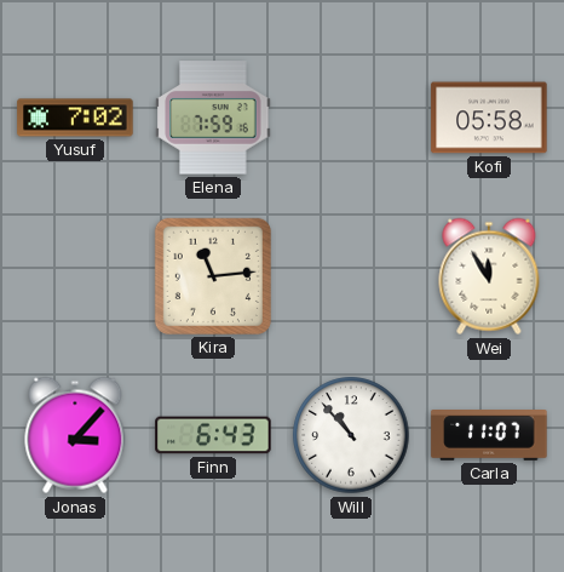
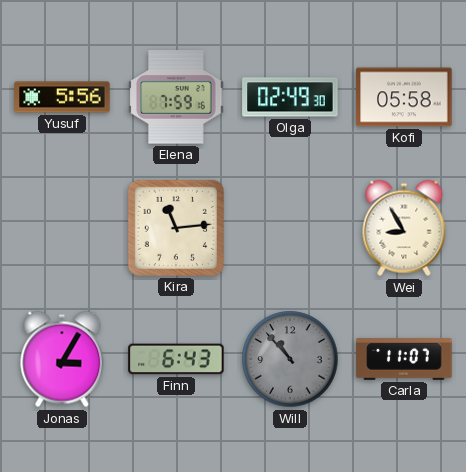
Yusuf: 7:02 -> 5:56
Olga: none -> 02:49
Wei: 11:55 -> 8:55
Jonas: 3:07 -> 3:05
Will dial: white -> grey
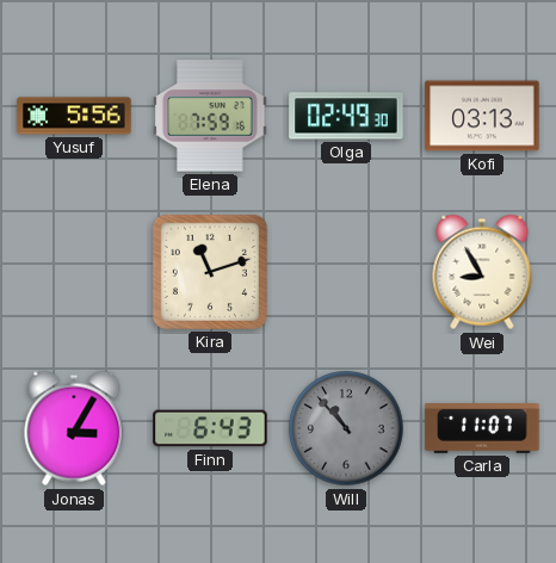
Kofi: 05:58 -> 03:13
Kira: 11:14 -> 11:12
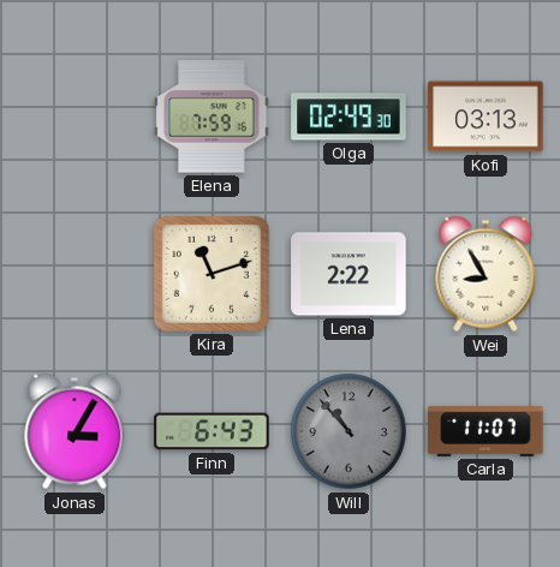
Yusuf: 5:56 -> none
Lena: none -> 2:22
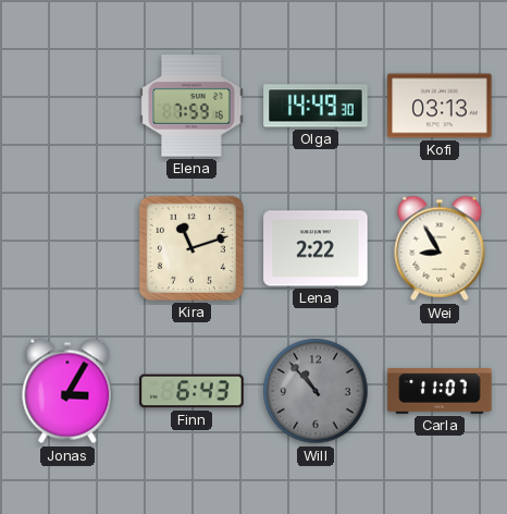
Olga: 02:49 -> 14:49
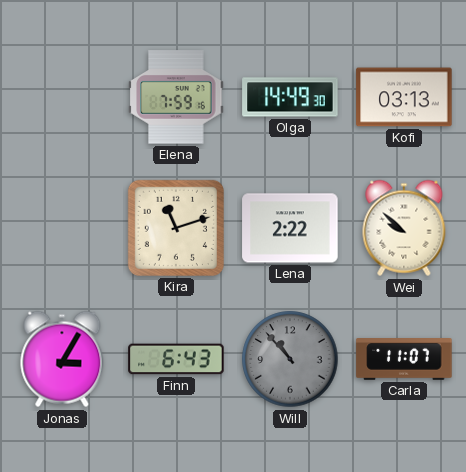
Wei: 8:55 -> 9:52
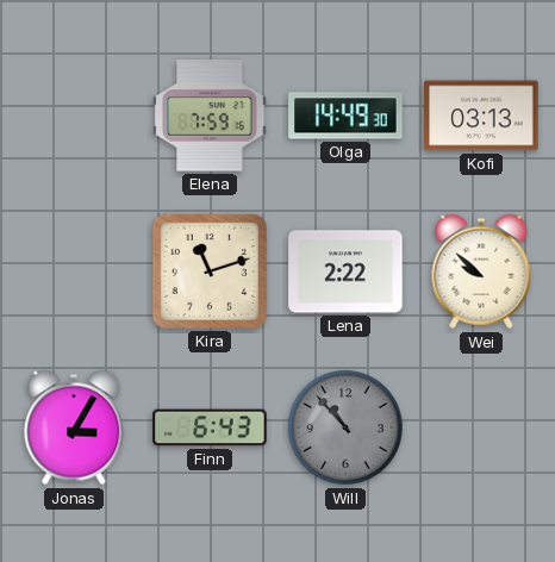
Carla: 11:07 -> none
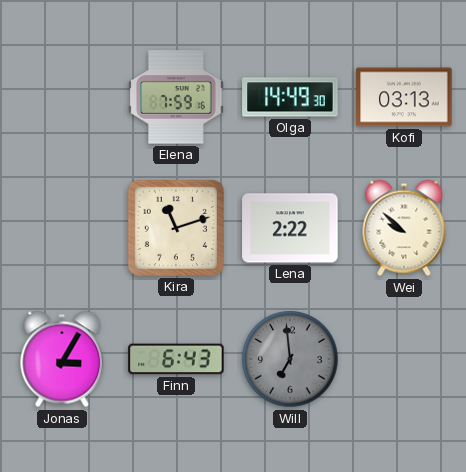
Will: 10:53 -> 6:59
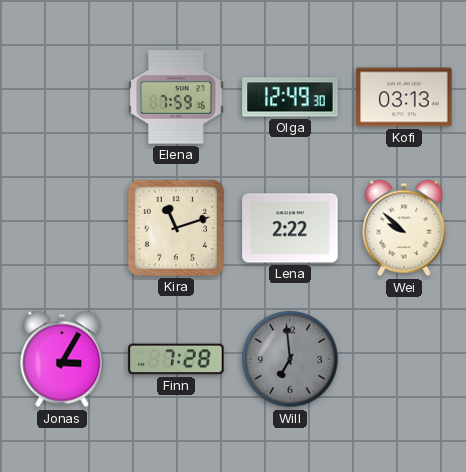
Olga: 14:49 -> 12:49
Finn: 6:43 -> 7:28
